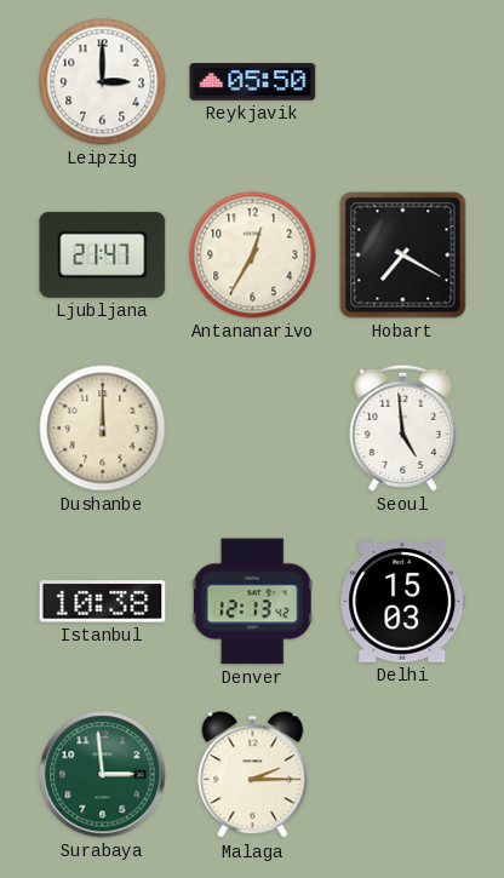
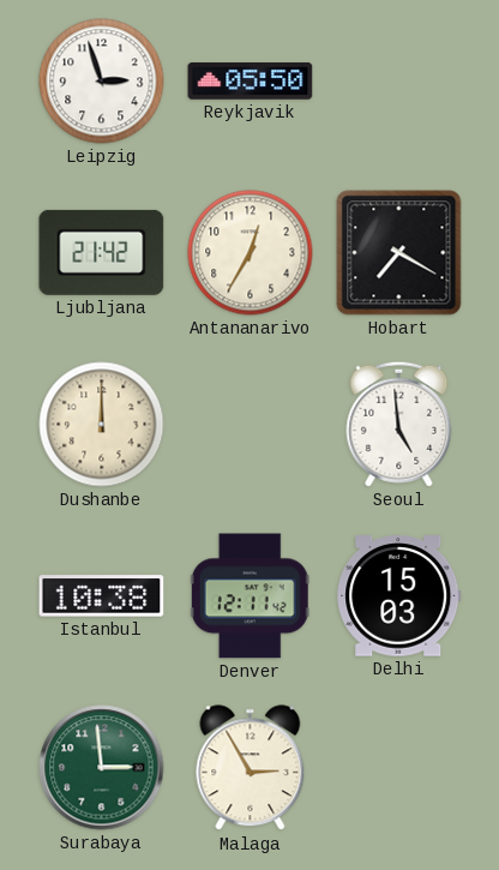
Leipzig: 3:00 -> 2:57
Ljubljana: 21:47 -> 21:42
Denver: 12:13 -> 12:11
Malaga: 2:15 -> 2:55
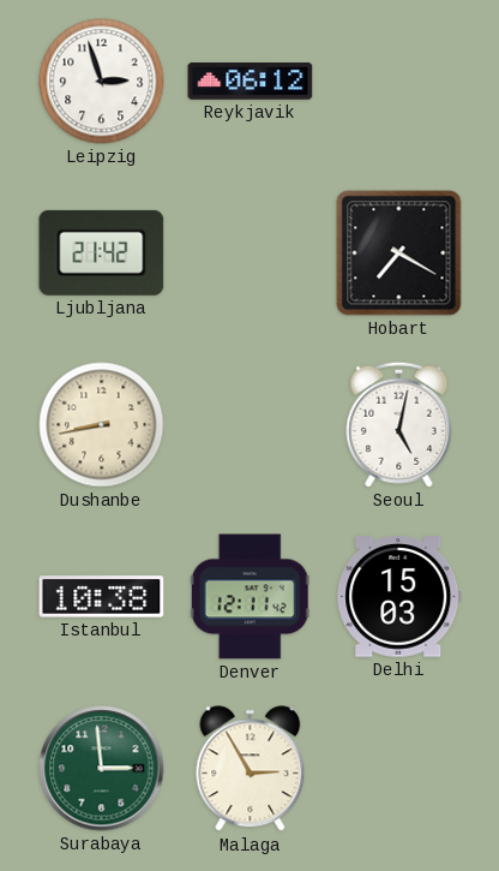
Reykjavik: 05:50 -> 06:12
Antananarivo: 12:35 -> none
Dushanbe: 12:00 -> 8:43
Seoul: 4:59 -> 5:02
